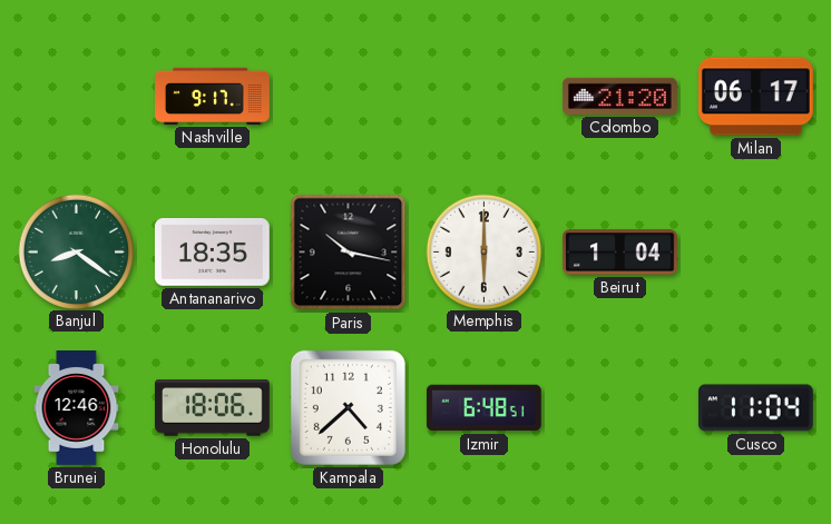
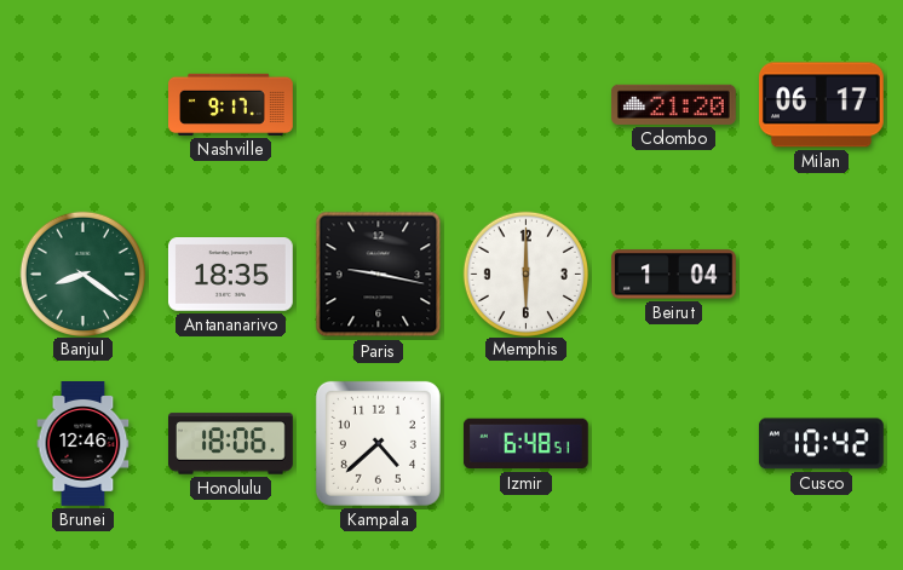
Paris: 10:17 -> 9:17
Cusco: 11:04 -> 10:42
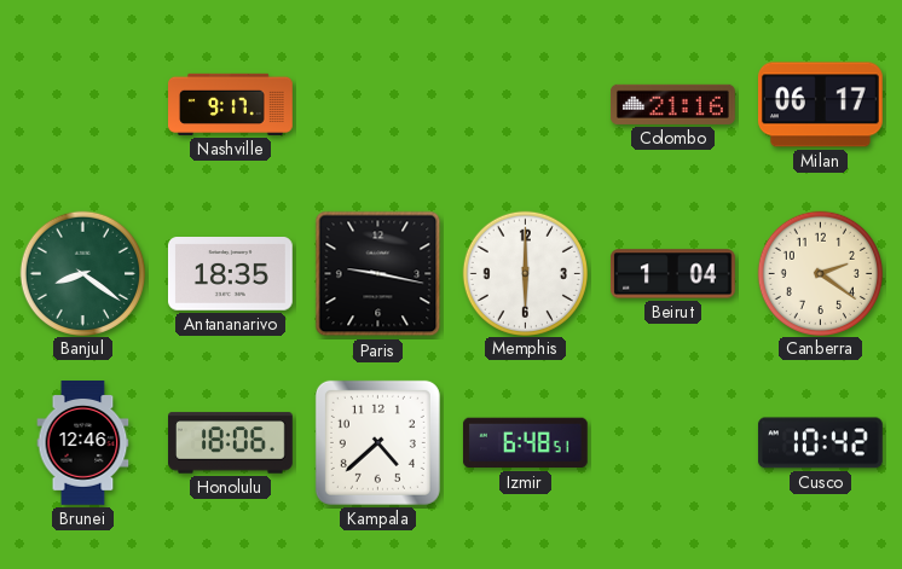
Colombo: 21:20 -> 21:16
Canberra: none -> 2:21
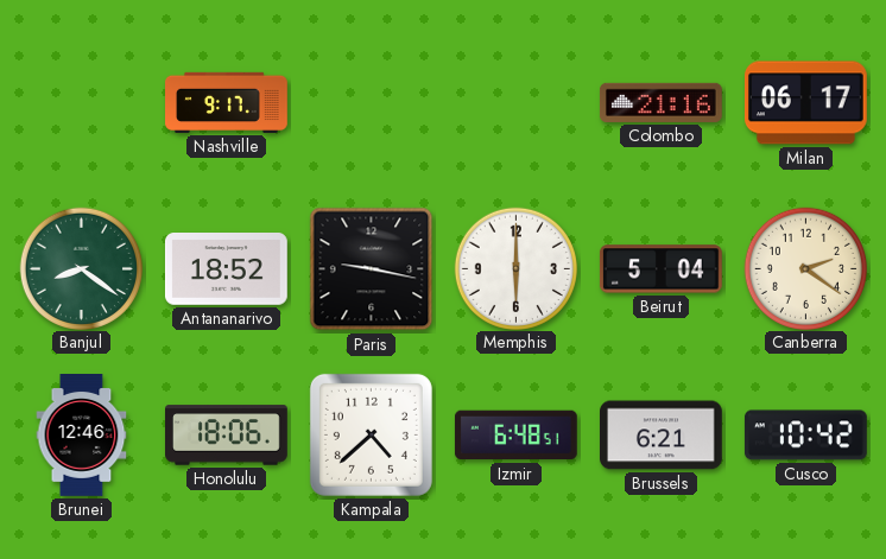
Antananarivo: 18:35 -> 18:52
Beirut: 1:04 -> 5:04
Brussels: none -> 6:21
